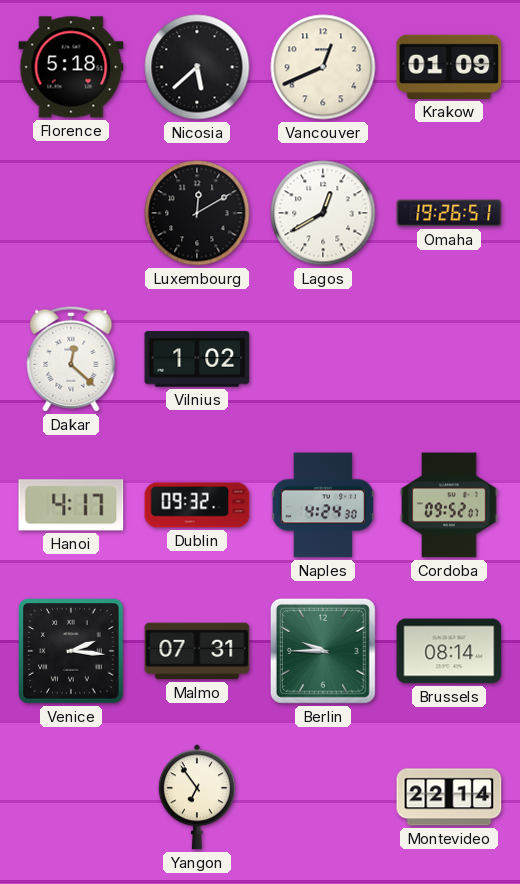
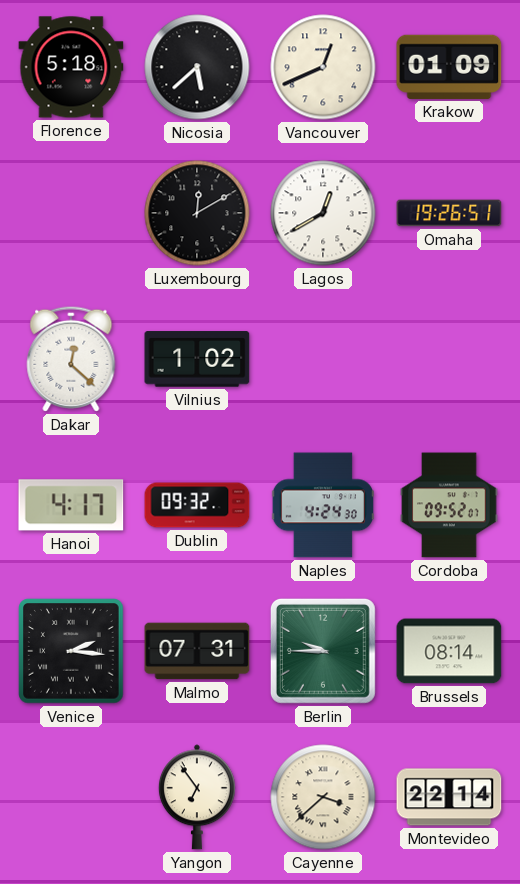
Cayenne: none -> 3:38
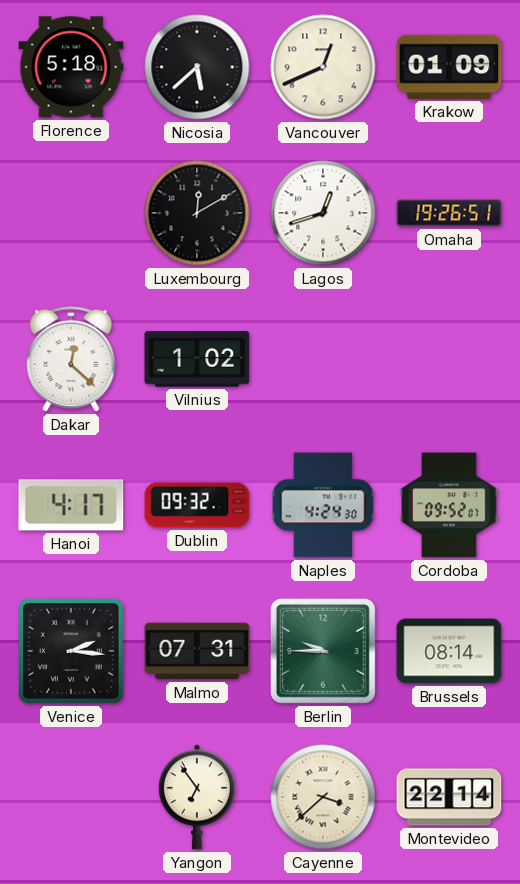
Lagos: 12:40 -> 12:42
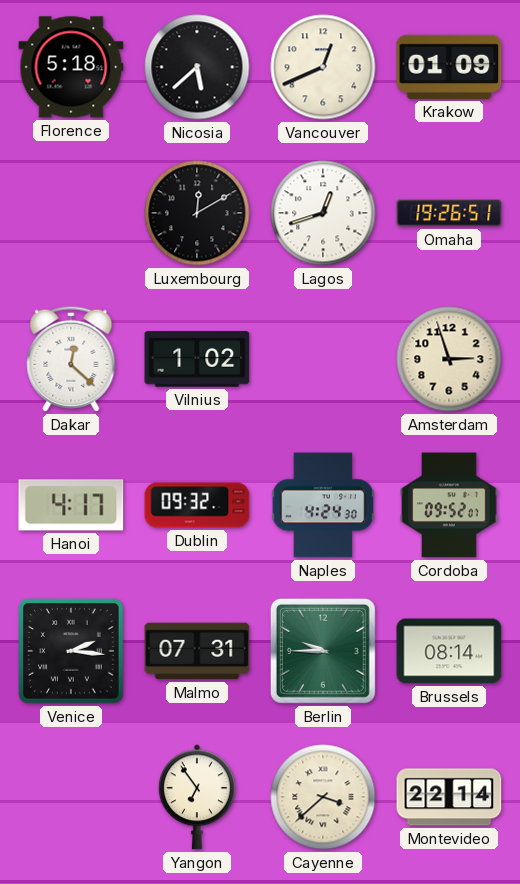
Amsterdam: none -> 2:57
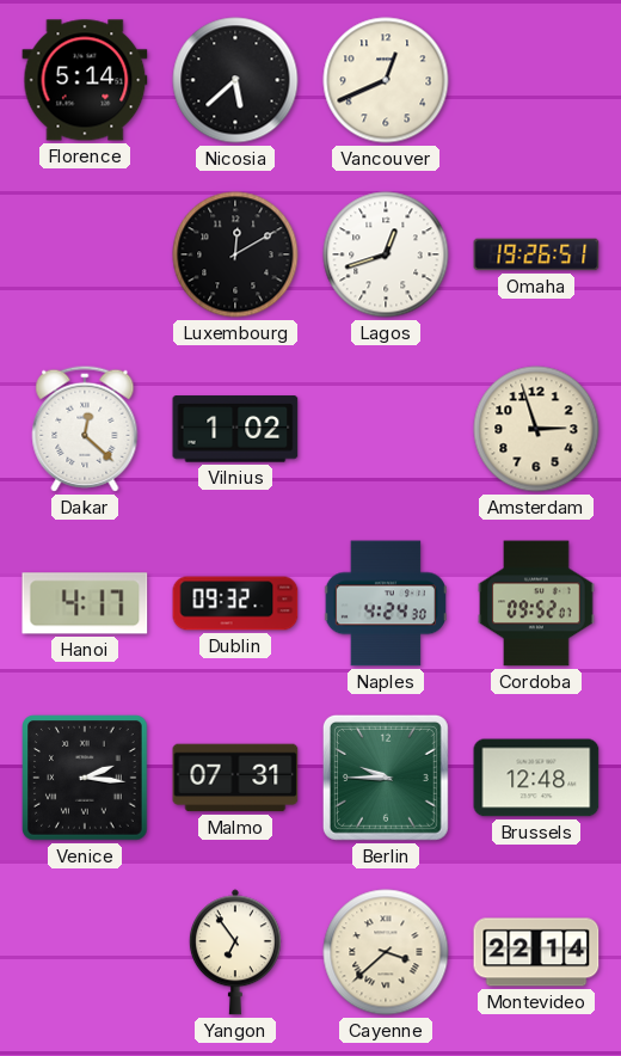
Florence: 5:18 -> 5:14
Krakow: 01:09 -> none
Brussels: 08:14 -> 12:48
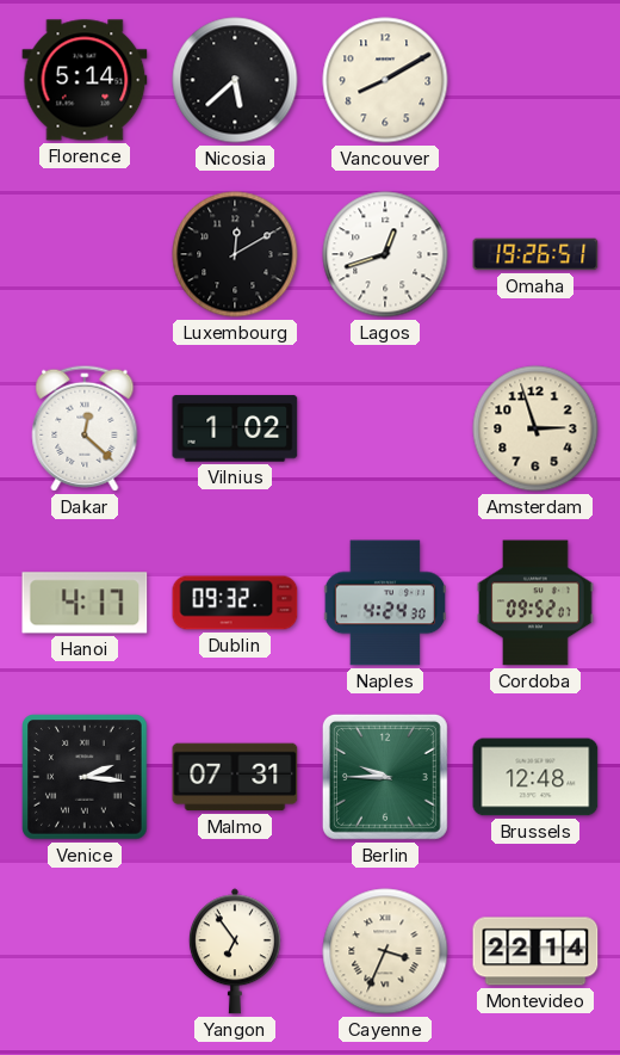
Vancouver: 12:41 -> 8:10
Cayenne: 3:38 -> 3:34
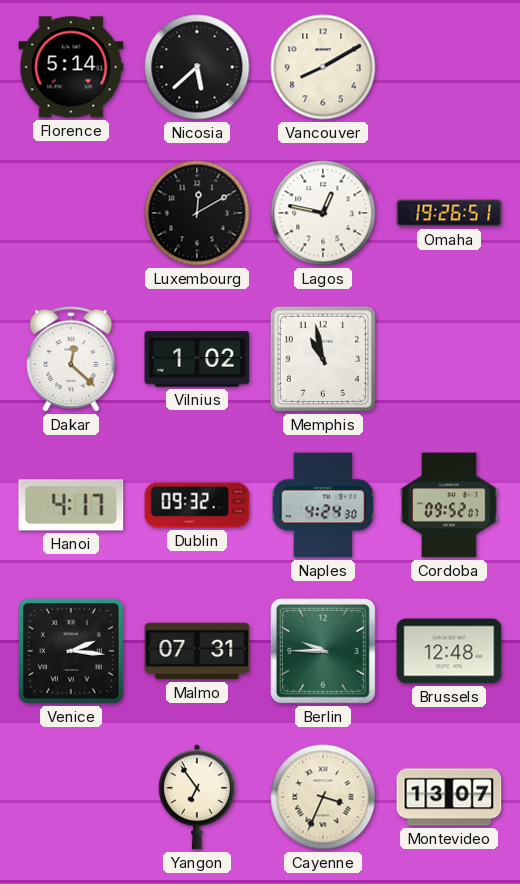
Lagos: 12:42 -> 12:47
Memphis: none -> 10:58
Amsterdam: 2:57 -> none
Montevideo: 22:14 -> 13:07
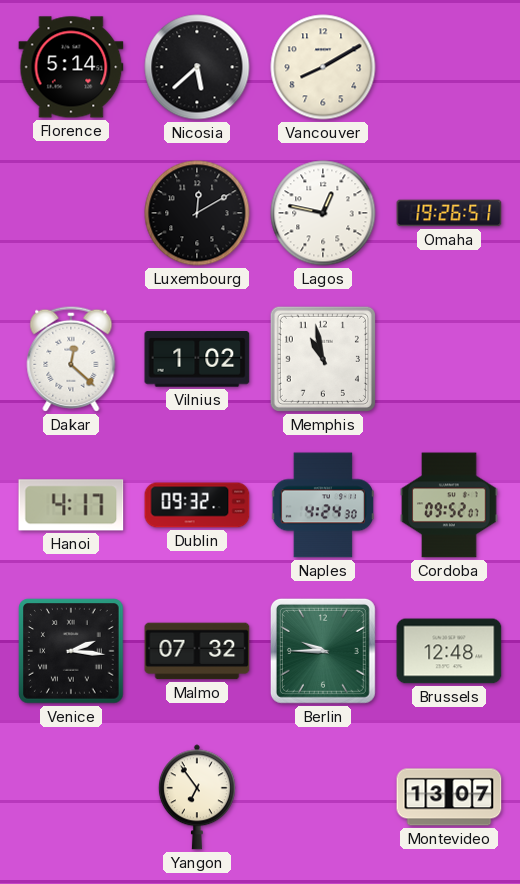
Malmo: 07:31 -> 07:32
Cayenne: 3:34 -> none
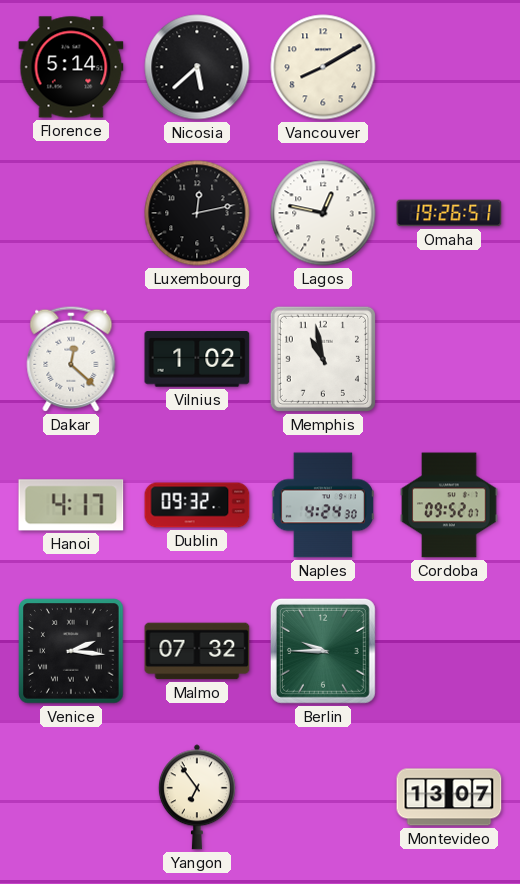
Luxembourg: 12:10 -> 12:13
Brussels: 12:48 -> none
